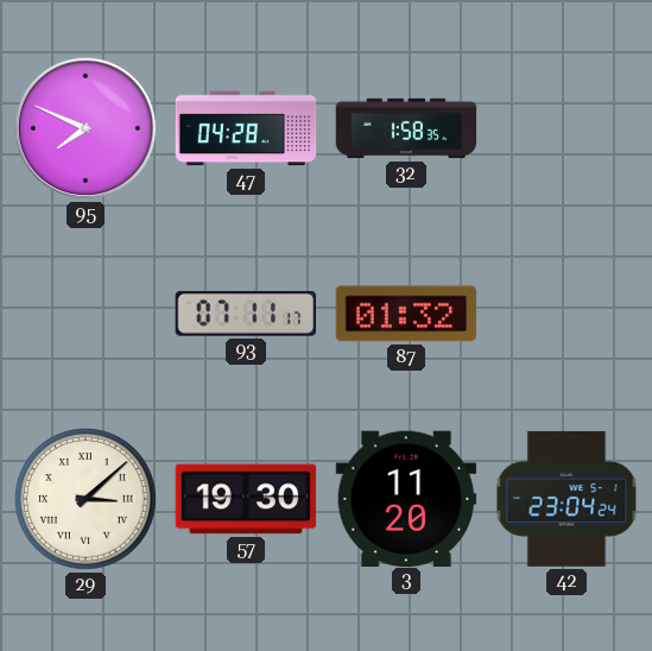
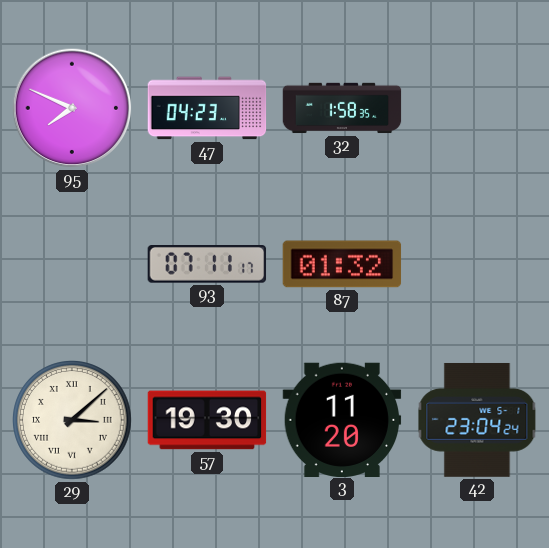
47: 04:28 -> 04:23
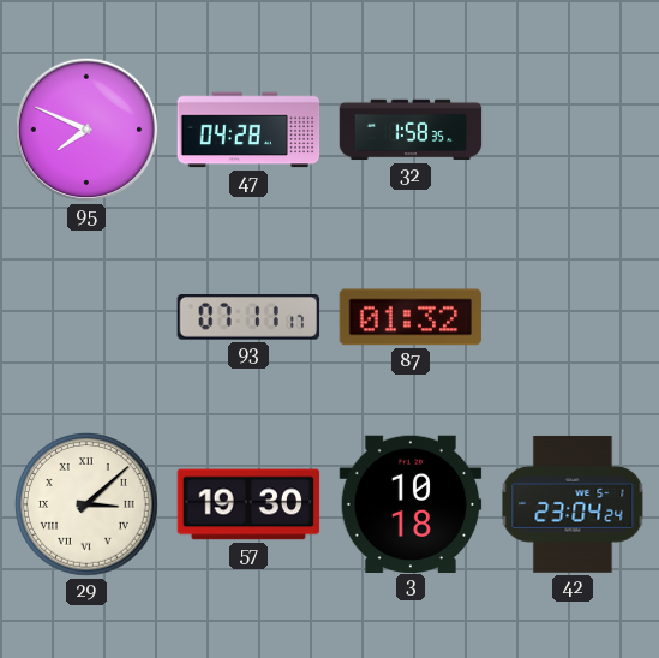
47: 04:23 -> 04:28
3: 11:20 -> 10:18
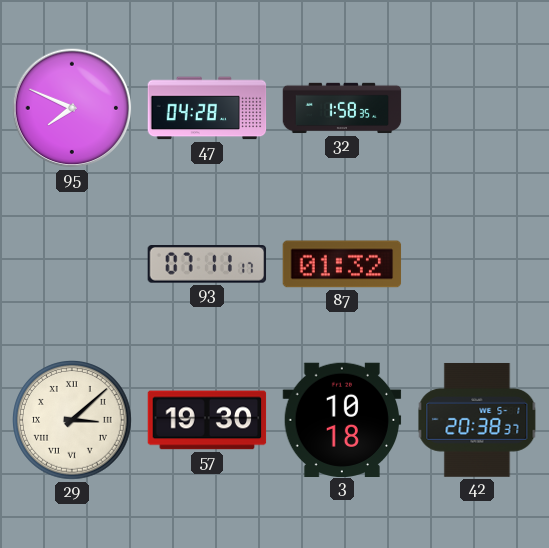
42: 23:04 -> 20:38
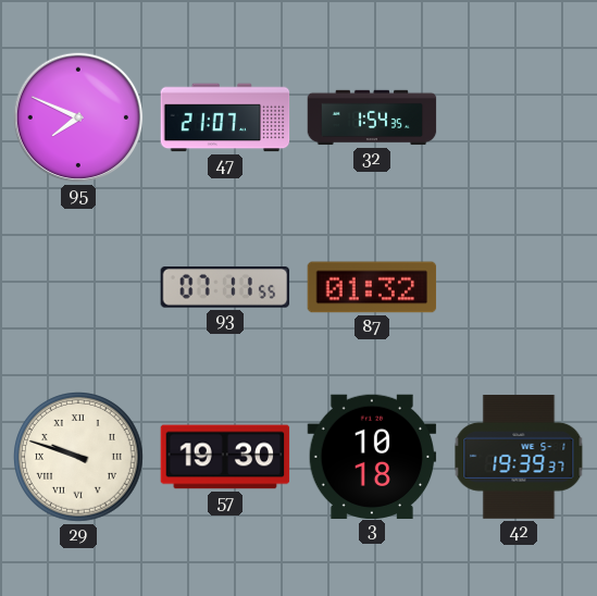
47: 04:28 -> 21:07
32: 1:58 -> 1:54
93: 07:11:17 -> 07:11:55
29: 3:08 -> 9:48
42: 20:38 -> 19:39
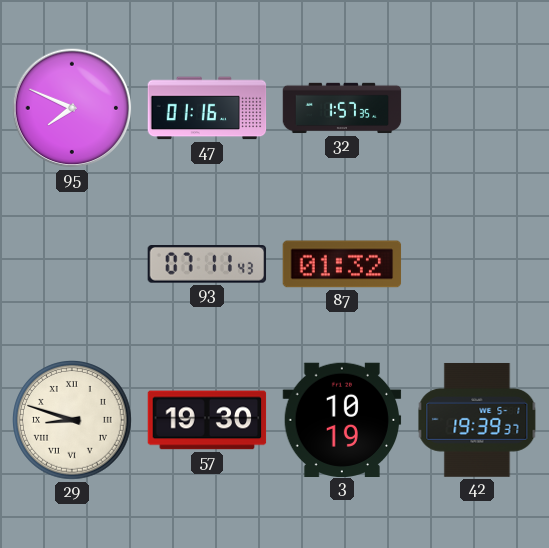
47: 21:07 -> 01:16
32: 1:54 -> 1:57
93: 07:11:55 -> 07:11:43
29: 9:48 -> 8:48
3: 10:18 -> 10:19
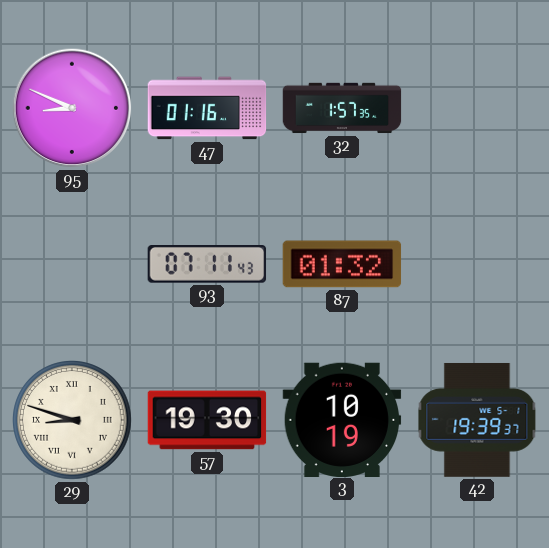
95: 7:49 -> 8:49
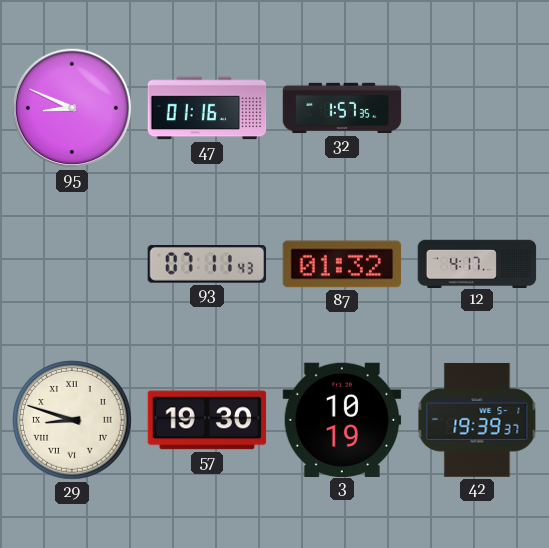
12: none -> 4:17
